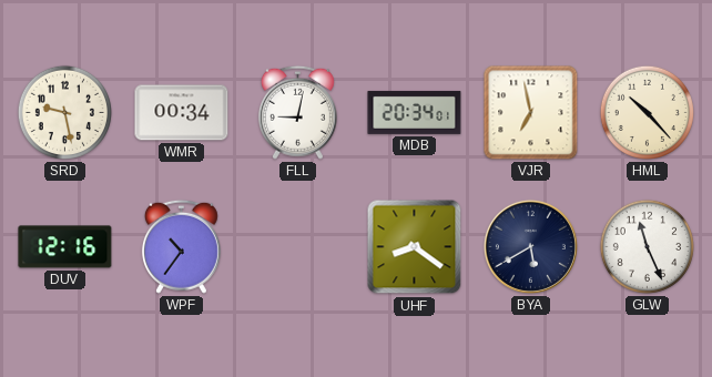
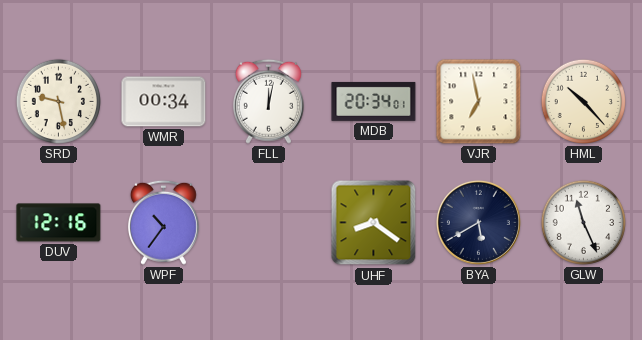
FLL: 9:02 -> 12:02
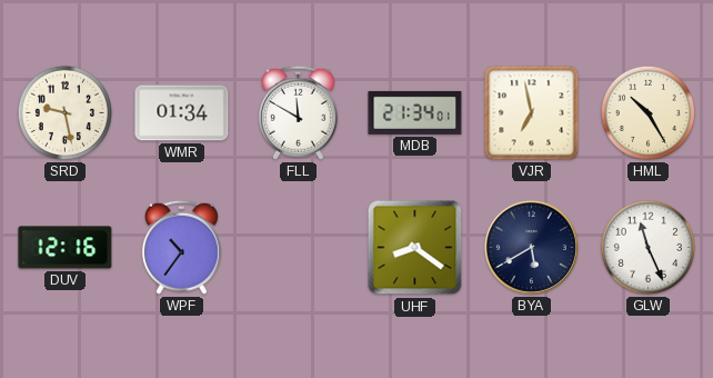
WMR: 00:34 -> 01:34
FLL: 12:02 -> 11:50
MDB: 20:34 -> 21:34
HML: 10:23 -> 10:25
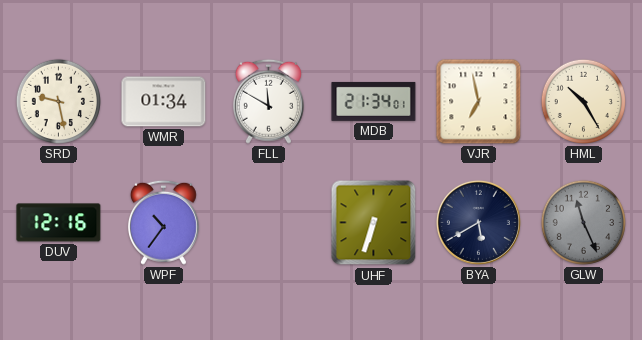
UHF: 8:21 -> 6:33
GLW dial: white -> grey
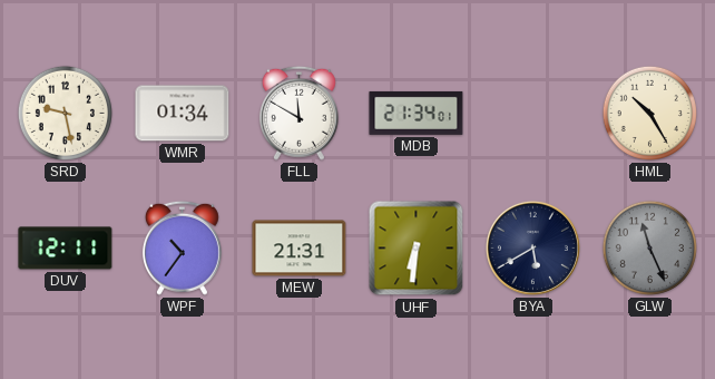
VJR: 6:58 -> none
DUV: 12:16 -> 12:11
MEW: none -> 21:31
UHF: 6:33 -> 6:31
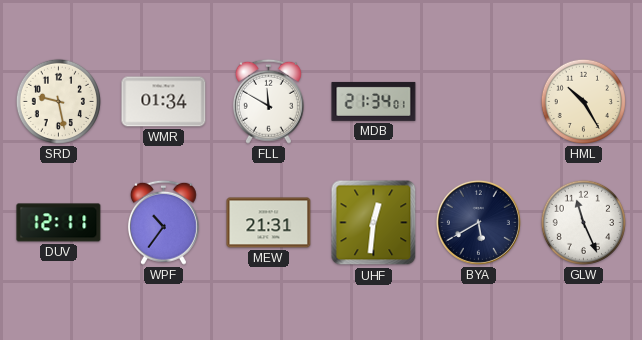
UHF: 6:31 -> 12:31
GLW dial: grey -> white
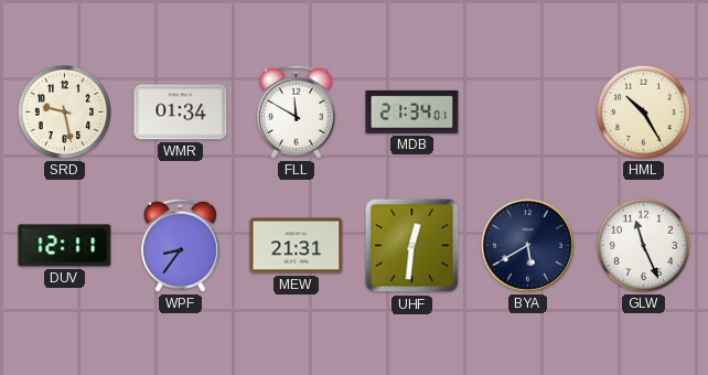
WPF: 10:36 -> 8:36
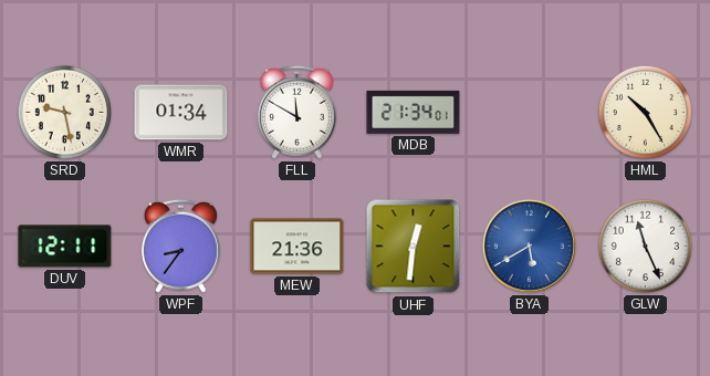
MEW: 21:31 -> 21:36
BYA dial: navy -> blue
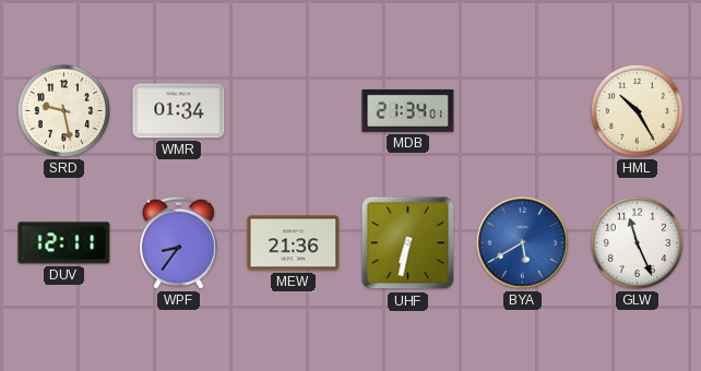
FLL: 11:50 -> none
UHF: 12:31 -> 6:32
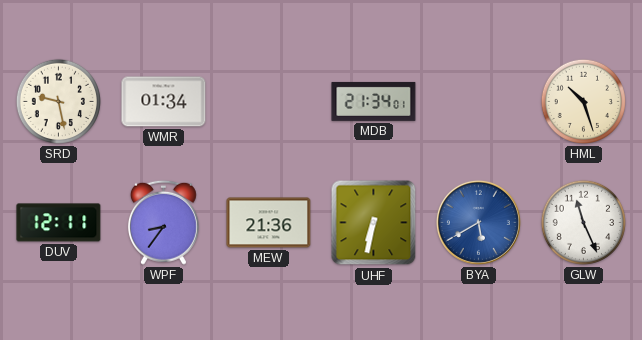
HML: 10:25 -> 10:27
